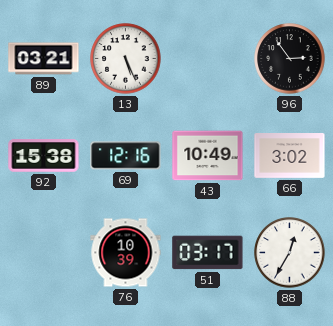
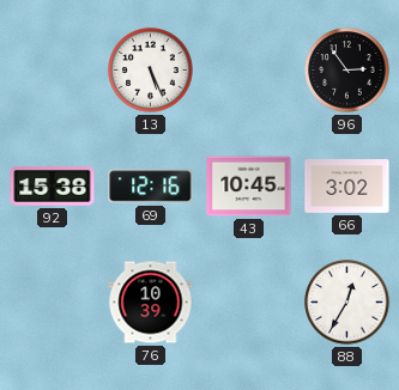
89: 03:21 -> none
43: 10:49 -> 10:45
51: 03:17 -> none
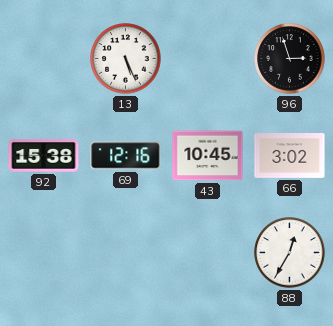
96: 2:54 -> 2:57
76: 10:39 -> none
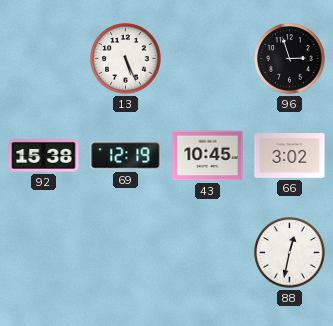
69: 12:16 -> 12:19
88: 12:35 -> 12:32
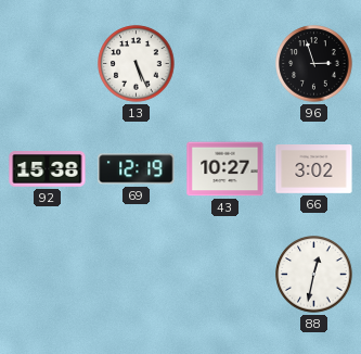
43: 10:45 -> 10:27
